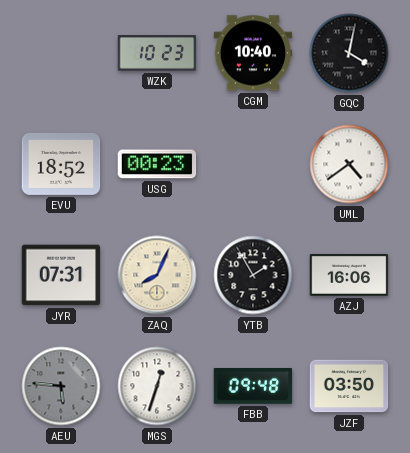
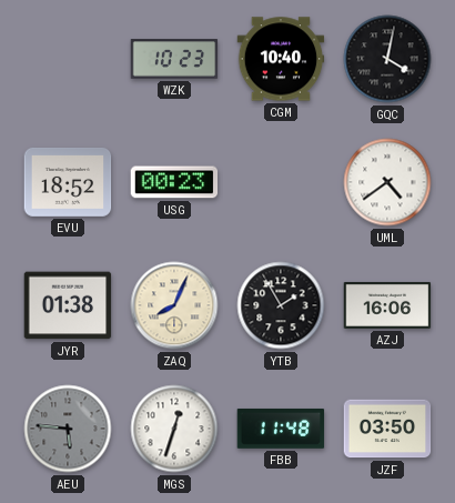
JYR: 07:31 -> 01:38
FBB: 09:48 -> 11:48
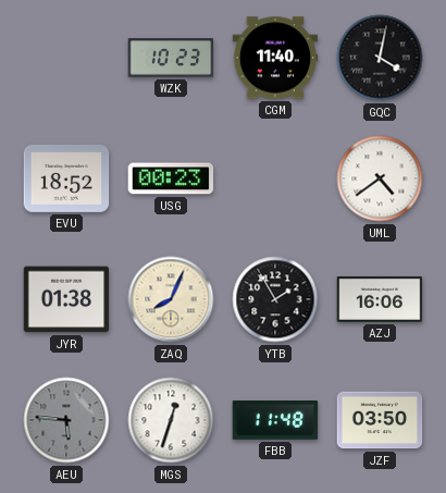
CGM: 10:40 -> 11:40
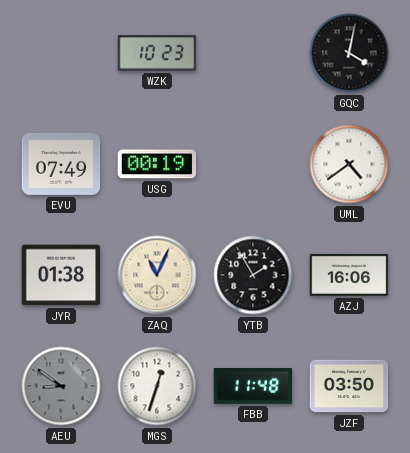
CGM: 11:40 -> none
EVU: 18:52 -> 07:49
USG: 00:23 -> 00:19
ZAQ: 8:04 -> 11:04
AEU: 5:46 -> 8:51
